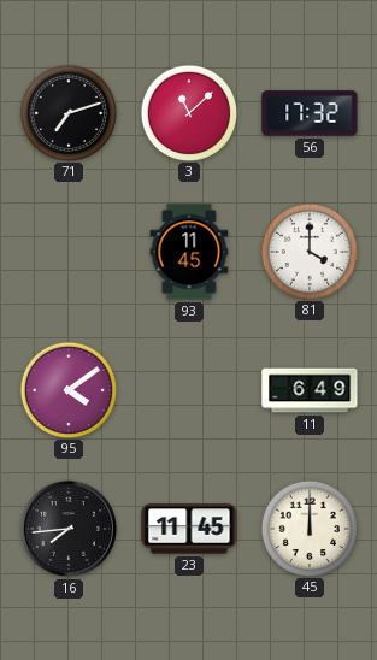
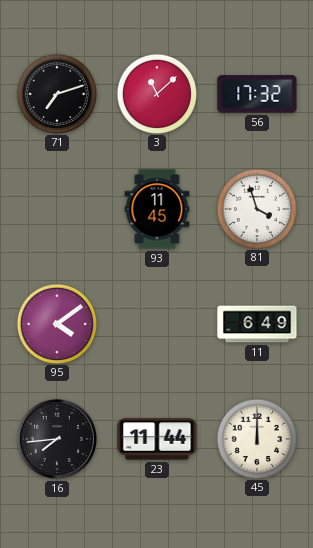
81: 4:00 -> 3:57
23: 11:45 -> 11:44
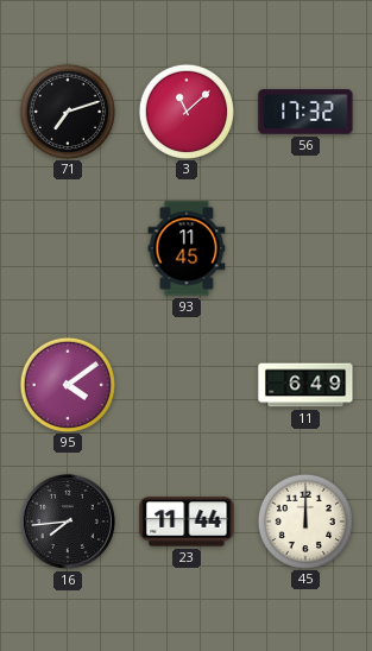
81: 3:57 -> none
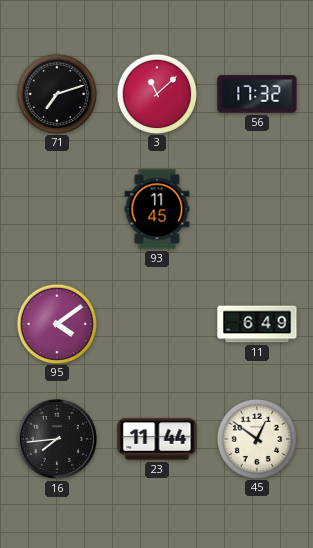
45: 12:00 -> 12:51
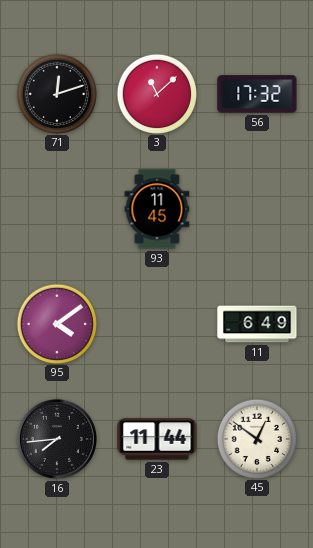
71: 7:12 -> 12:12
